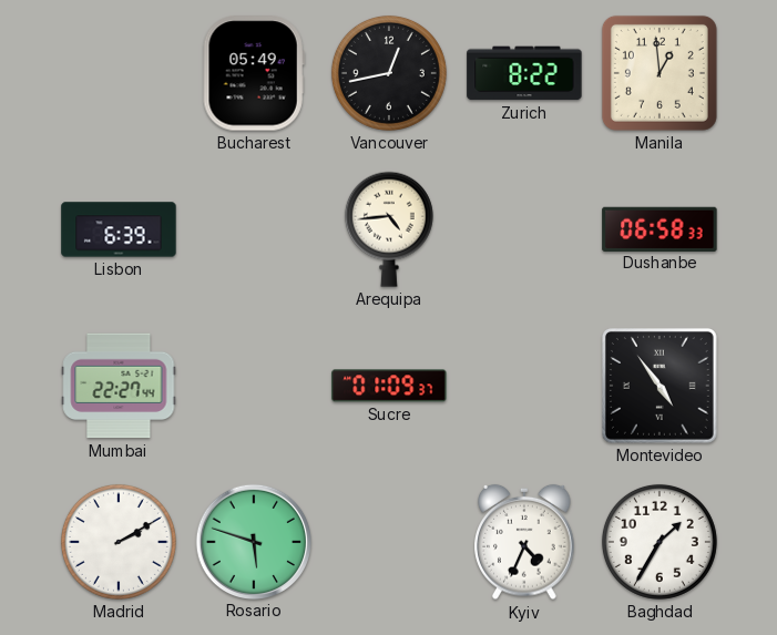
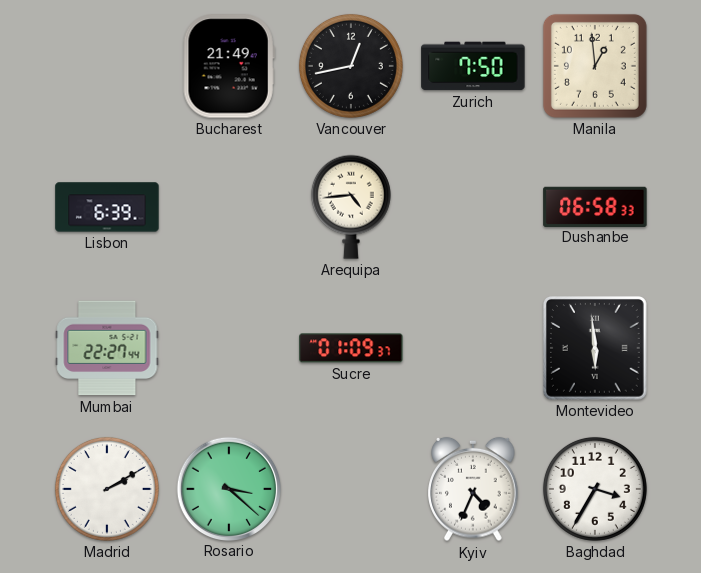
Bucharest: 05:49 -> 21:49
Zurich: 8:22 -> 7:50
Montevideo: 4:54 -> 5:59
Rosario: 5:48 -> 3:22
Baghdad: 1:35 -> 3:35
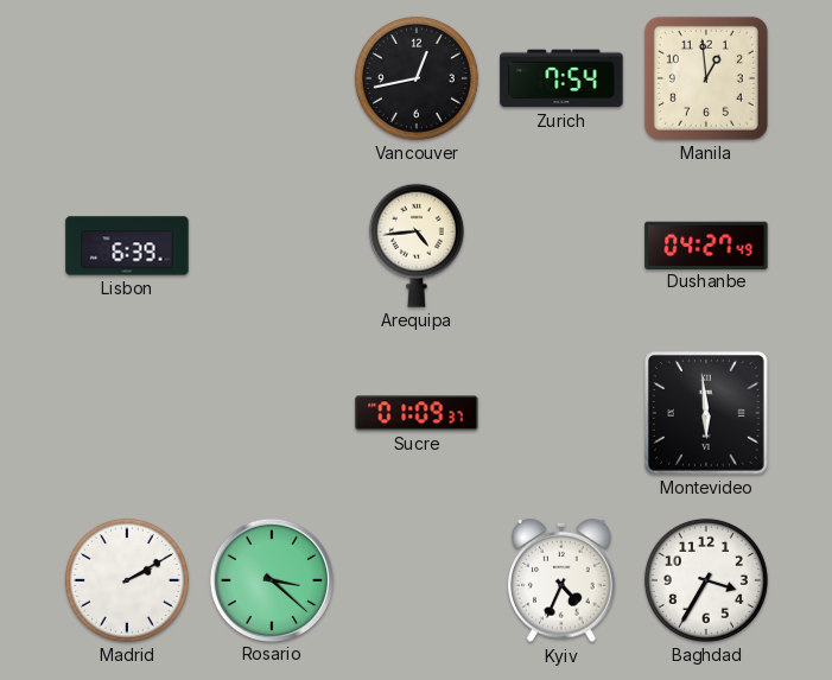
Bucharest: 21:49 -> none
Zurich: 7:50 -> 7:54
Dushanbe: 06:58 -> 04:27
Mumbai: 22:27 -> none
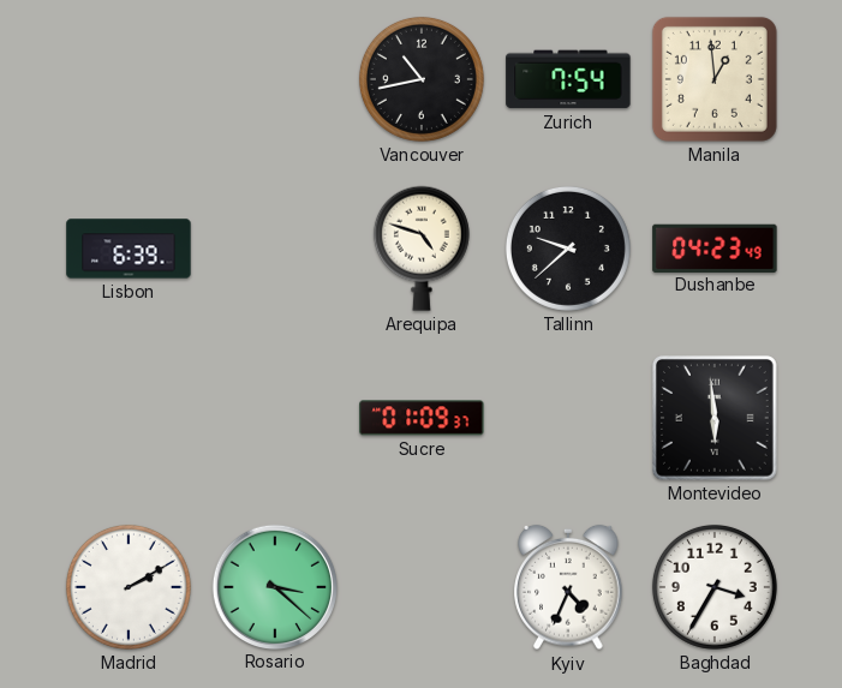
Vancouver: 12:43 -> 10:43
Arequipa: 4:44 -> 4:48
Tallinn: none -> 9:38
Dushanbe: 04:27 -> 04:23
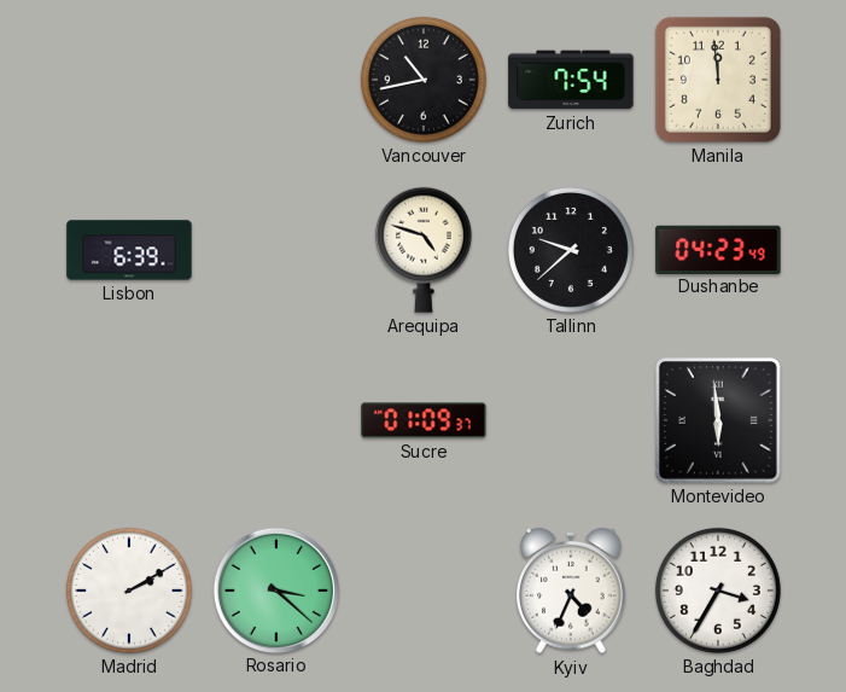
Manila: 12:59 -> 11:59
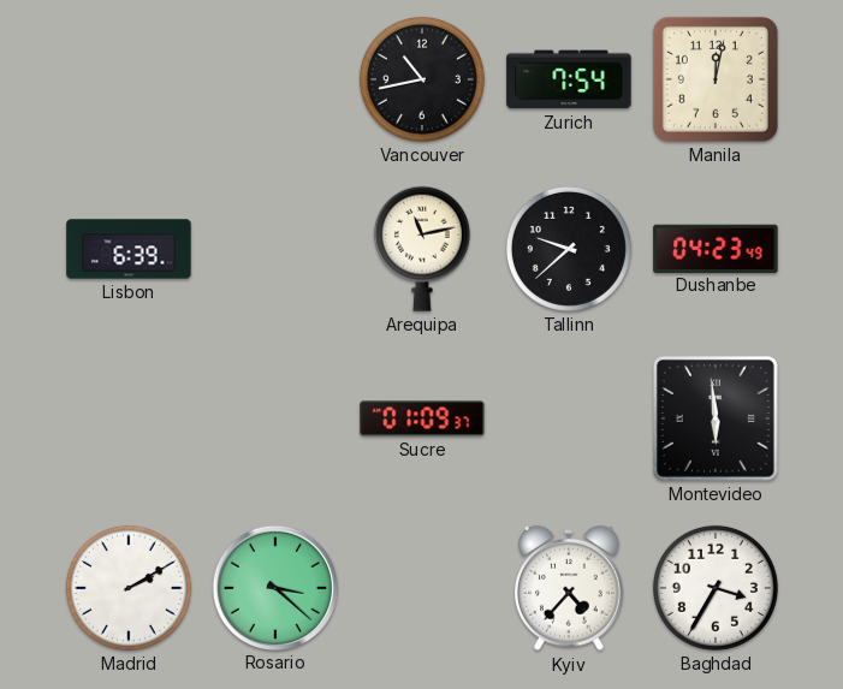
Manila: 11:59 -> 12:02
Arequipa: 4:48 -> 11:13
Kyiv: 4:34 -> 4:37
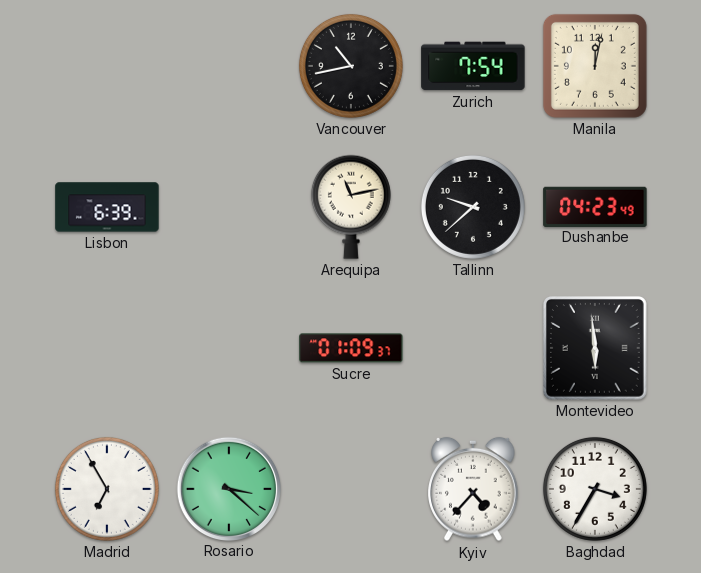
Madrid: 2:10 -> 6:55
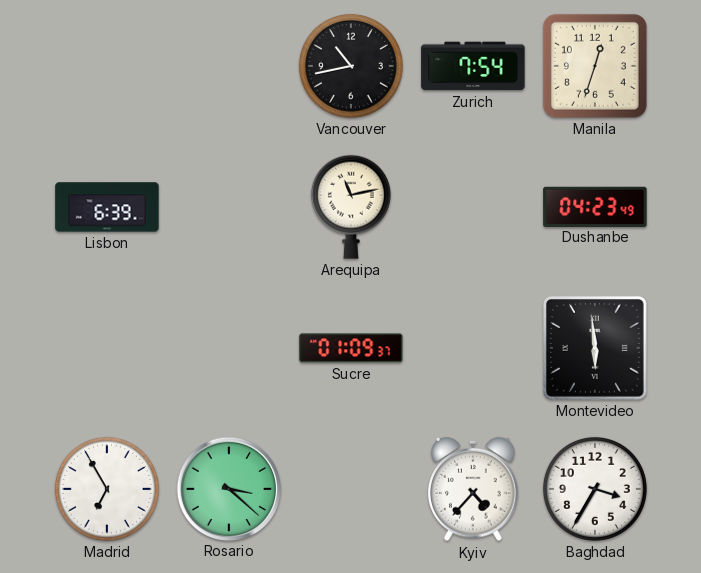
Manila: 12:02 -> 12:33
Tallinn: 9:38 -> none
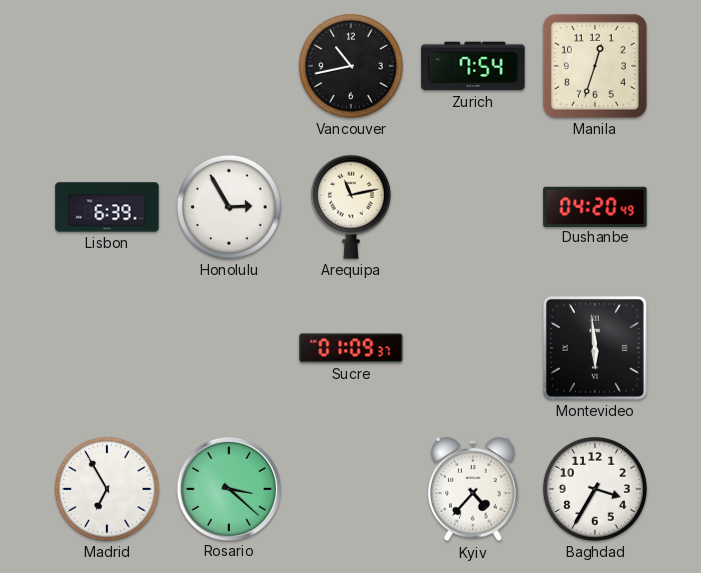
Honolulu: none -> 2:55
Dushanbe: 04:23 -> 04:20
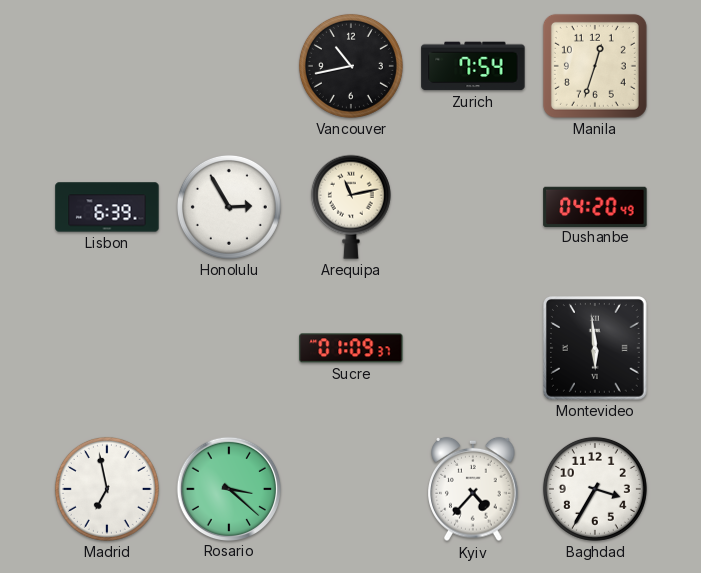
Madrid: 6:55 -> 6:58
